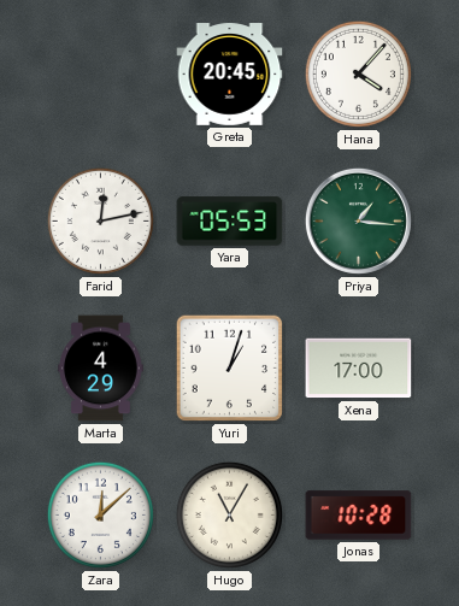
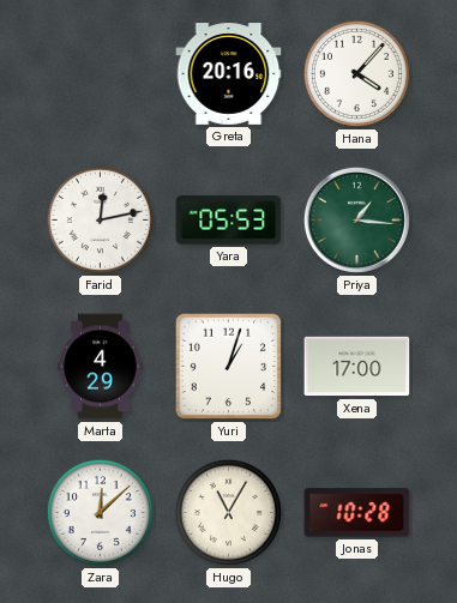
Greta: 20:45 -> 20:16
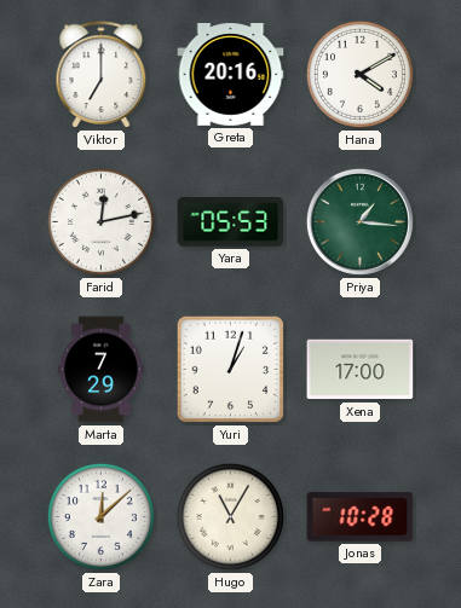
Viktor: none -> 7:00
Hana: 4:07 -> 4:10
Marta: 4:29 -> 7:29
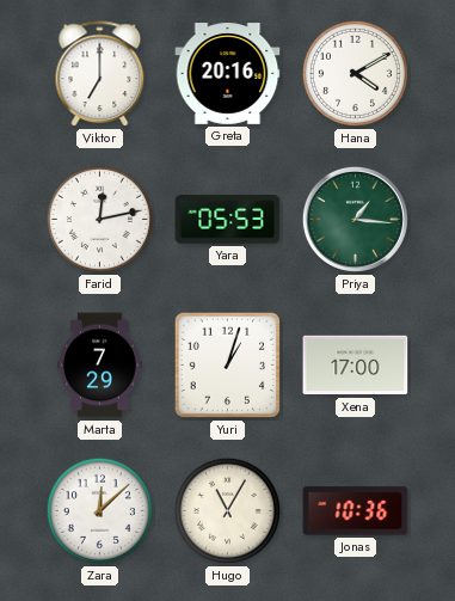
Jonas: 10:28 -> 10:36
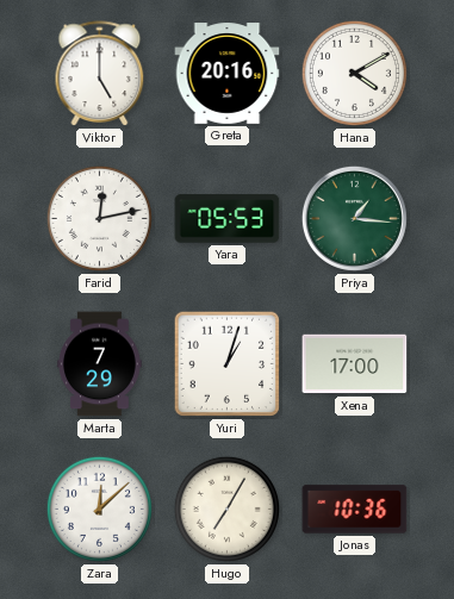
Viktor: 7:00 -> 5:00
Hugo: 11:05 -> 7:05
